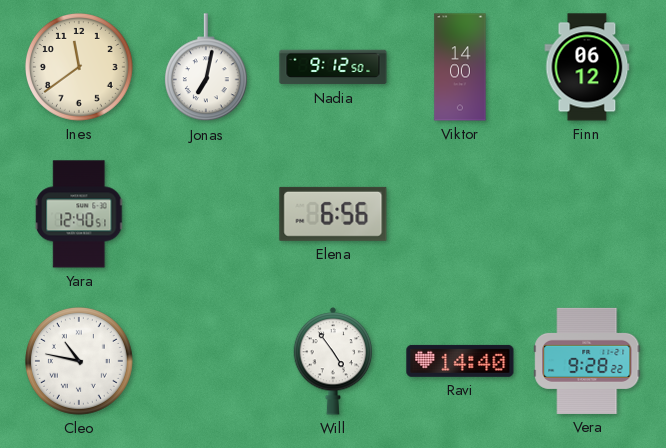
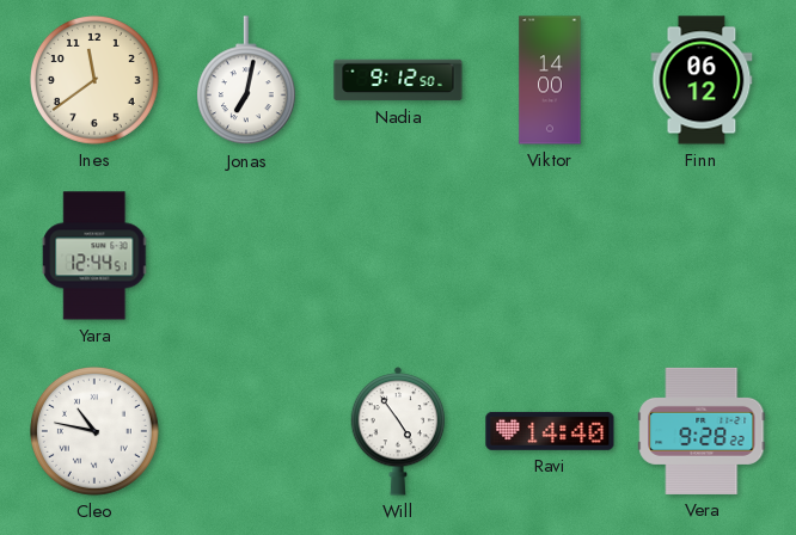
Yara: 12:40 -> 12:44
Elena: 6:56 -> none
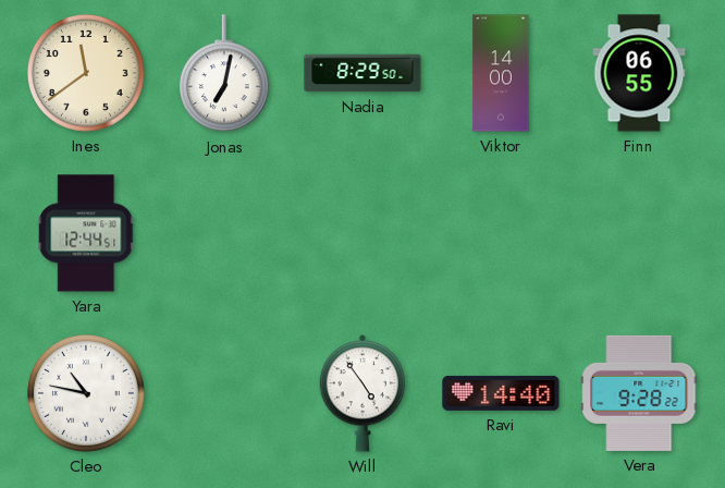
Nadia: 9:12 -> 8:29
Finn: 06:12 -> 06:55
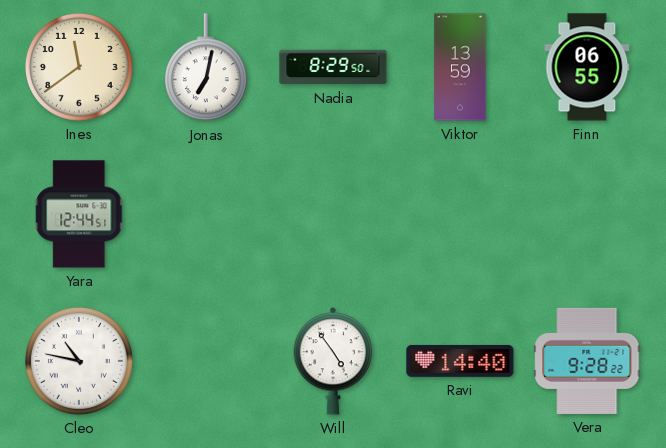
Viktor: 14:00 -> 13:59
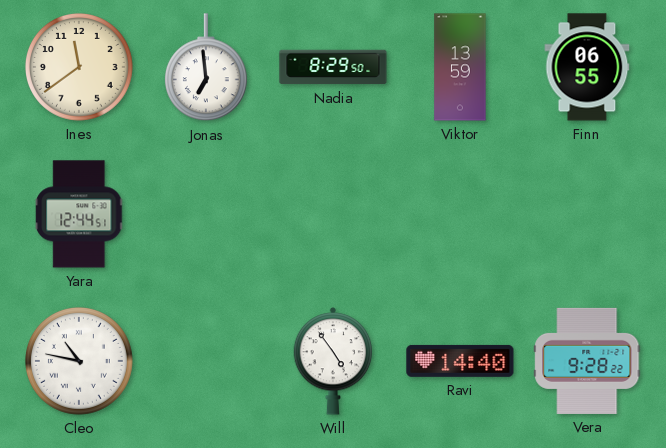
Jonas: 7:02 -> 6:59
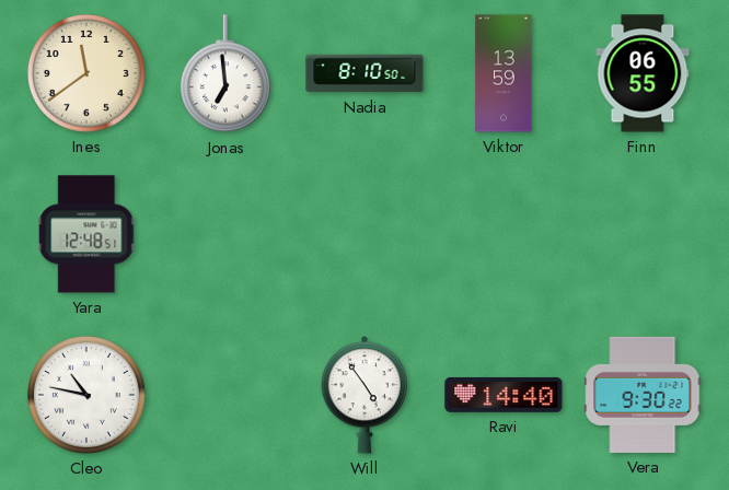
Nadia: 8:29 -> 8:10
Yara: 12:44 -> 12:48
Vera: 9:28 -> 9:30
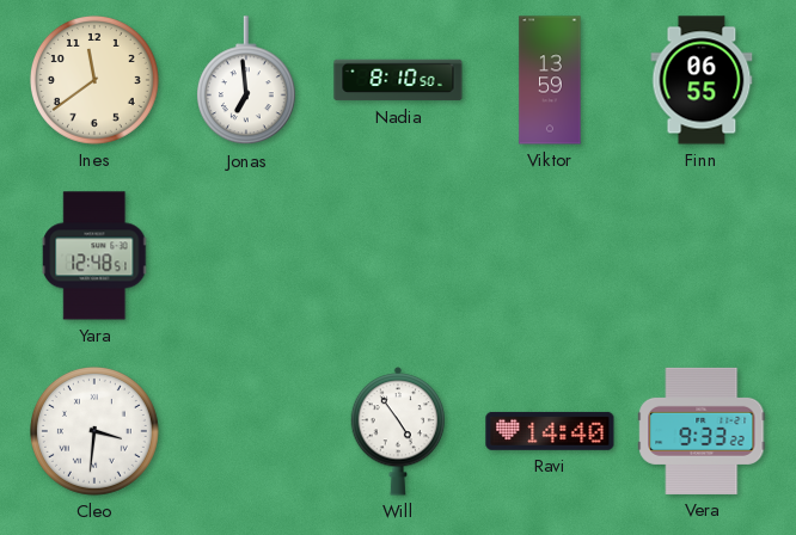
Cleo: 10:47 -> 3:31
Vera: 9:30 -> 9:33
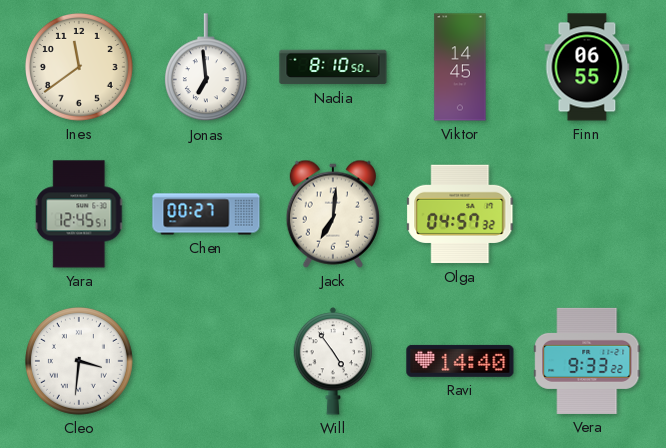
Viktor: 13:59 -> 14:45
Yara: 12:48 -> 12:45
Chen: none -> 00:27
Jack: none -> 7:01
Olga: none -> 04:57
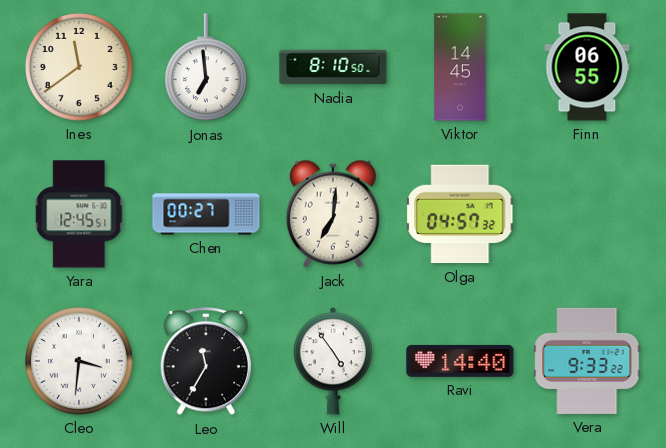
Leo: none -> 11:35
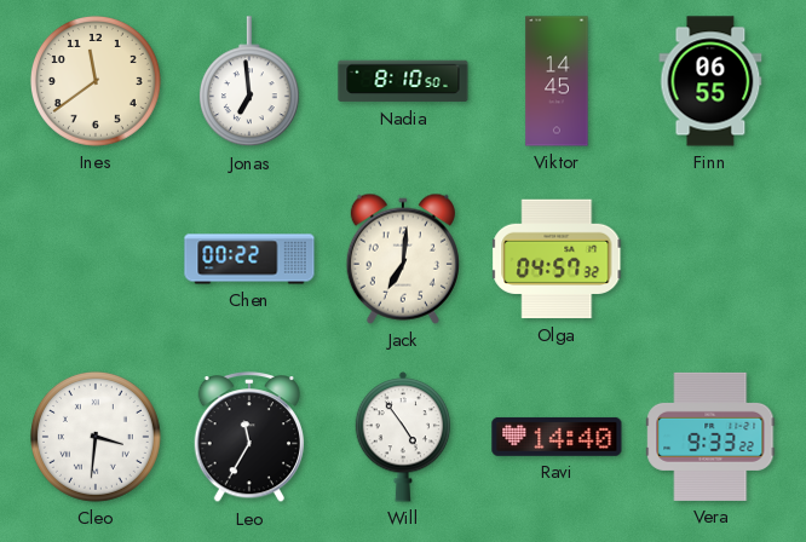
Yara: 12:45 -> none
Chen: 00:27 -> 00:22
